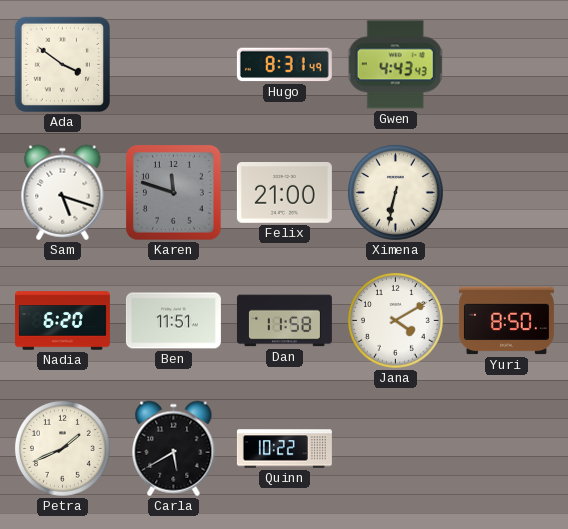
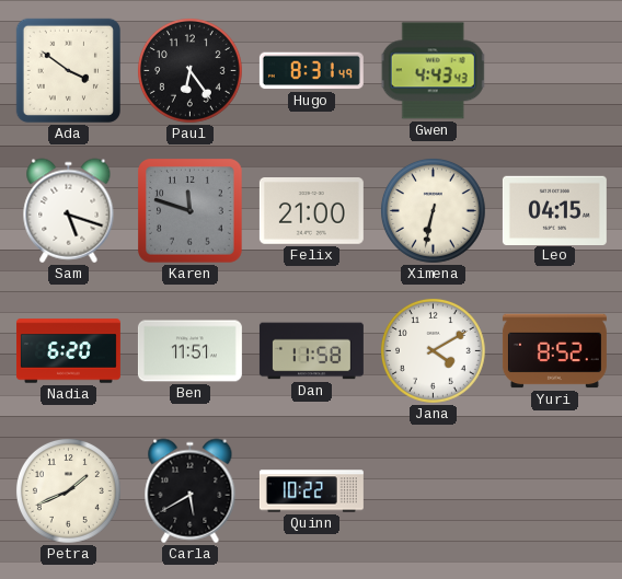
Paul: none -> 6:24
Leo: none -> 04:15
Yuri: 8:50 -> 8:52
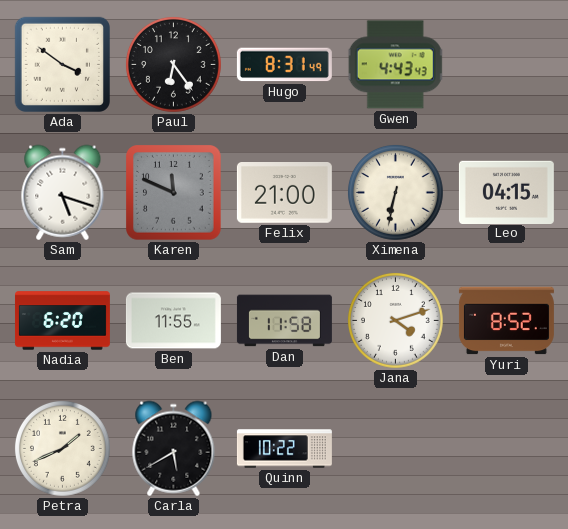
Karen: 11:48 -> 11:49
Ben: 11:51 -> 11:55
Jana: 4:10 -> 4:12
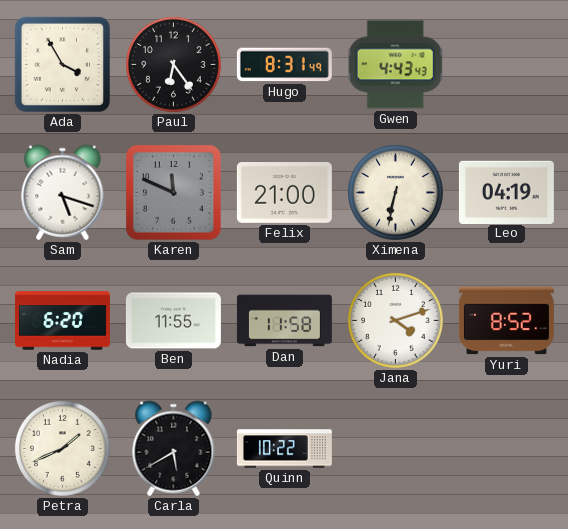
Ada: 3:51 -> 3:55
Leo: 04:15 -> 04:19
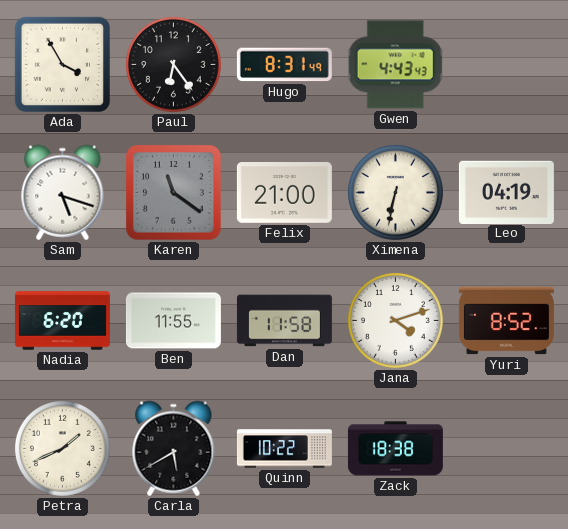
Karen: 11:49 -> 11:21
Zack: none -> 18:38
